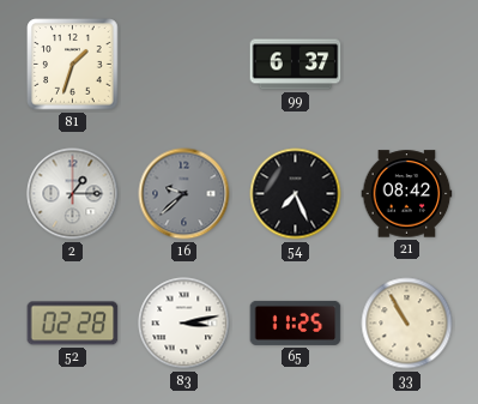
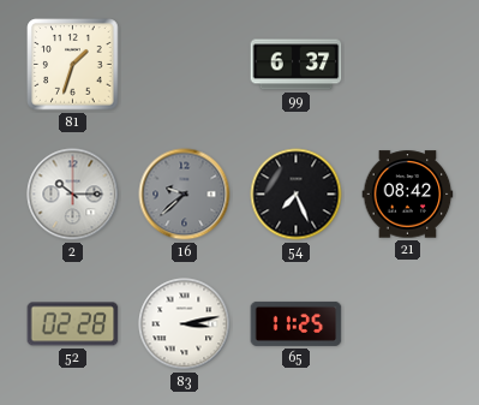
2: 1:15 -> 10:15
33: 10:55 -> none
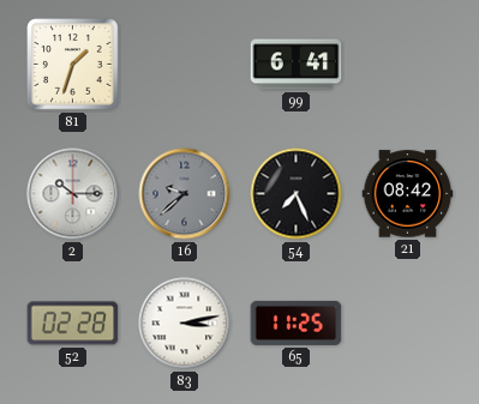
99: 6:37 -> 6:41
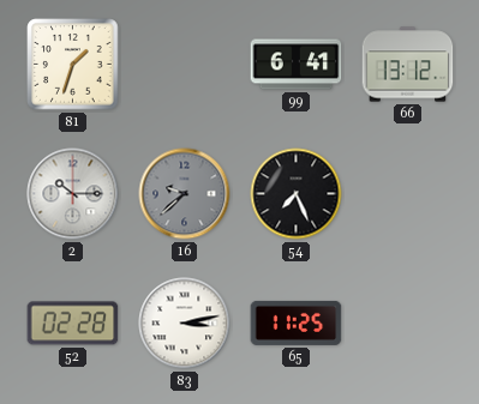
66: none -> 13:12
21: 08:42 -> none
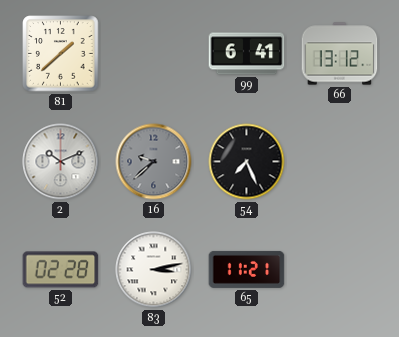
81: 1:33 -> 1:38
2: 10:15 -> 10:11
65: 11:25 -> 11:21
